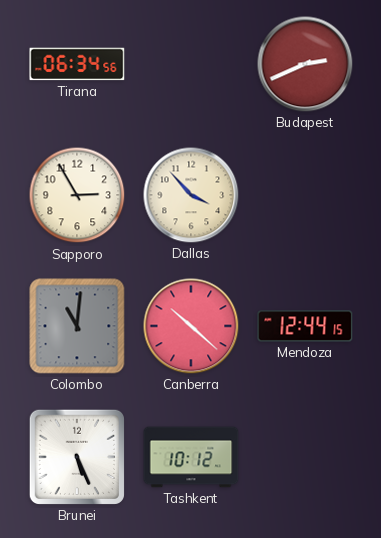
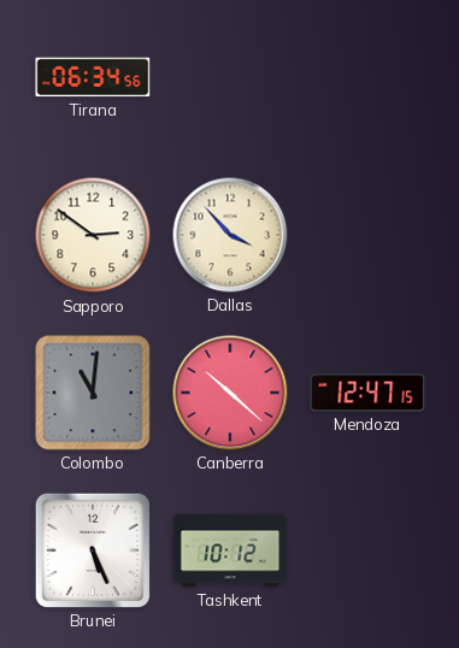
Budapest: 2:41 -> none
Sapporo: 2:55 -> 2:51
Mendoza: 12:44 -> 12:47
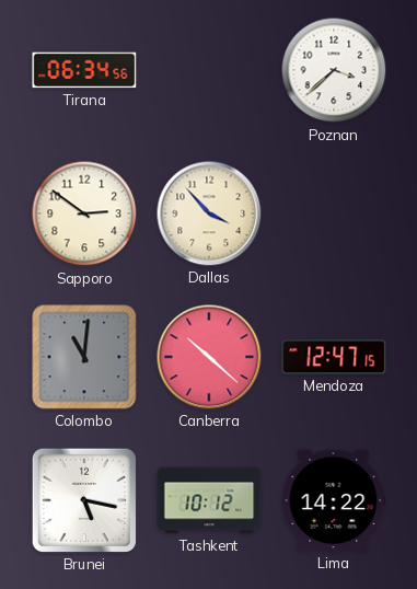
Poznan: none -> 3:38
Brunei: 5:26 -> 5:17
Lima: none -> 14:22
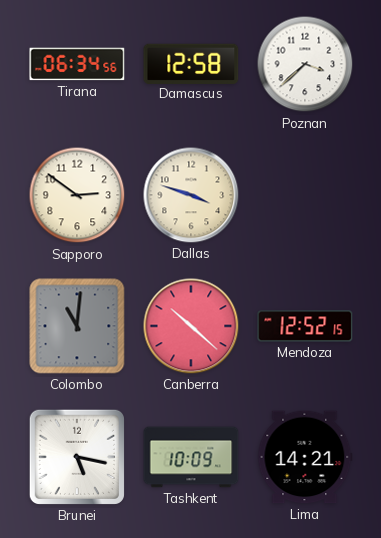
Damascus: none -> 12:58
Dallas: 3:53 -> 3:48
Mendoza: 12:47 -> 12:52
Tashkent: 10:12 -> 10:09
Lima: 14:22 -> 14:21
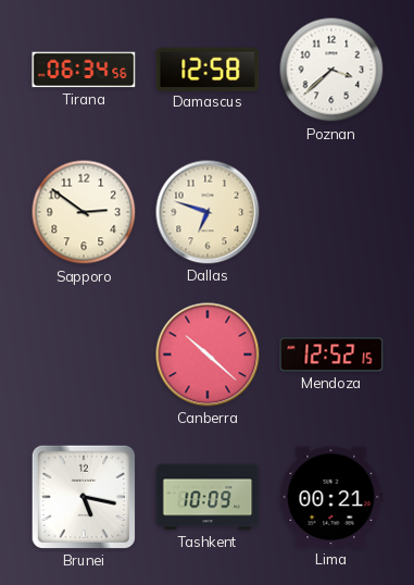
Dallas: 3:48 -> 6:48
Colombo: 11:01 -> none
Lima: 14:21 -> 00:21
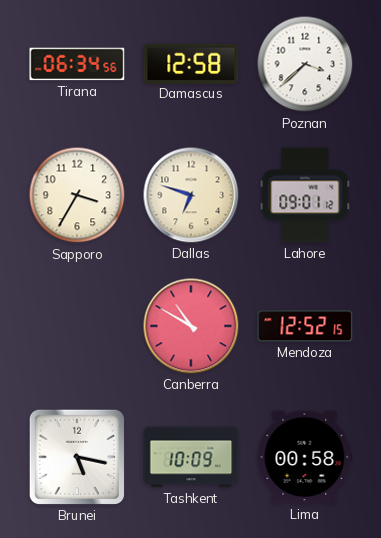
Sapporo: 2:51 -> 3:35
Lahore: none -> 09:01
Canberra: 10:22 -> 10:50
Lima: 00:21 -> 00:58
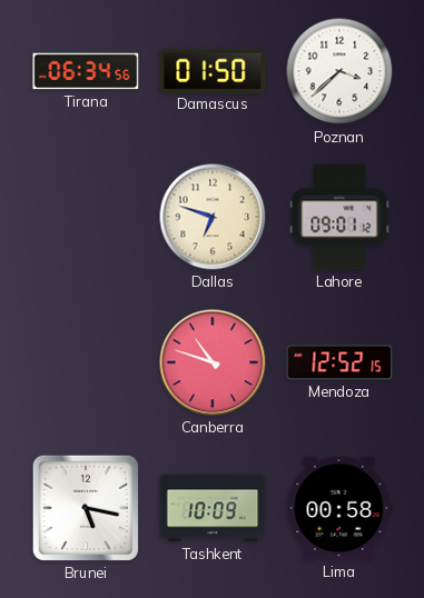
Damascus: 12:58 -> 01:50
Sapporo: 3:35 -> none
Canberra: 10:50 -> 10:48
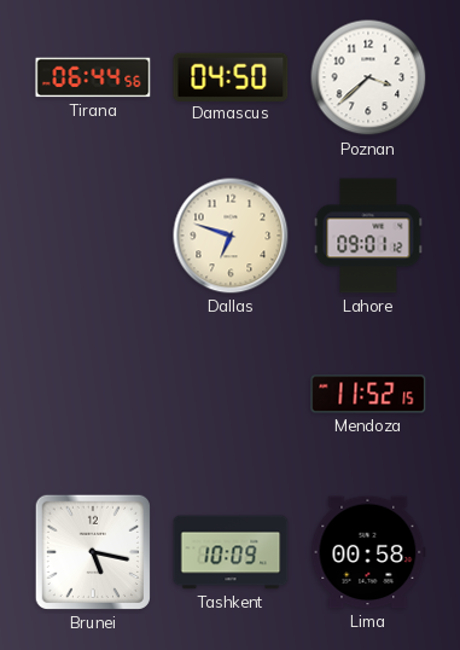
Tirana: 06:34 -> 06:44
Damascus: 01:50 -> 04:50
Canberra: 10:48 -> none
Mendoza: 12:52 -> 11:52
